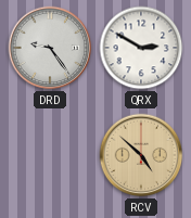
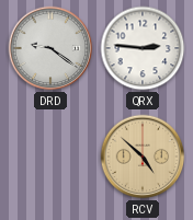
DRD: 9:24 -> 9:21
QRX: 2:50 -> 2:46
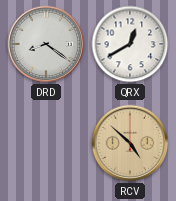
DRD: 9:21 -> 8:21
QRX: 2:46 -> 12:40
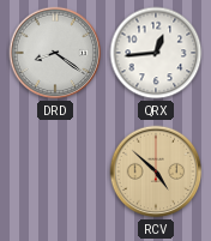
QRX: 12:40 -> 12:44
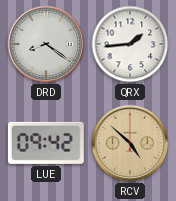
QRX: 12:44 -> 1:44
LUE: none -> 09:42
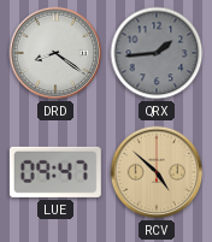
QRX dial: white -> grey
LUE: 09:42 -> 09:47
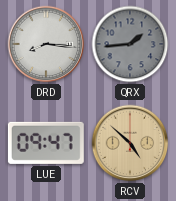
DRD: 8:21 -> 8:16
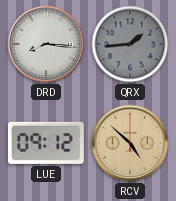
LUE: 09:47 -> 09:12
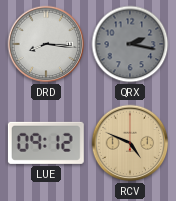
QRX: 1:44 -> 2:17
RCV: 4:52 -> 4:49
